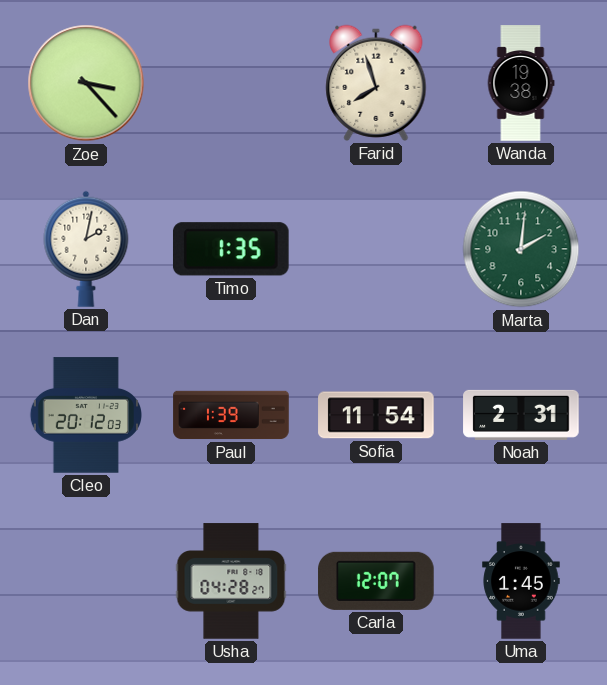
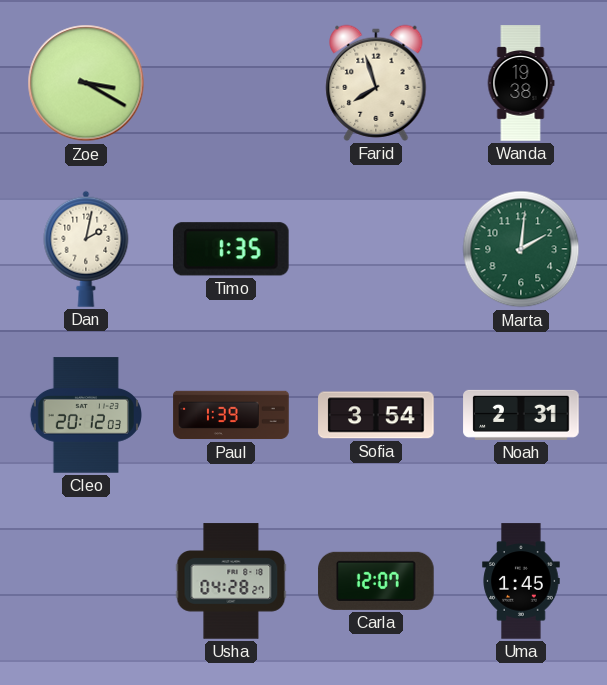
Zoe: 3:23 -> 3:20
Sofia: 11:54 -> 3:54
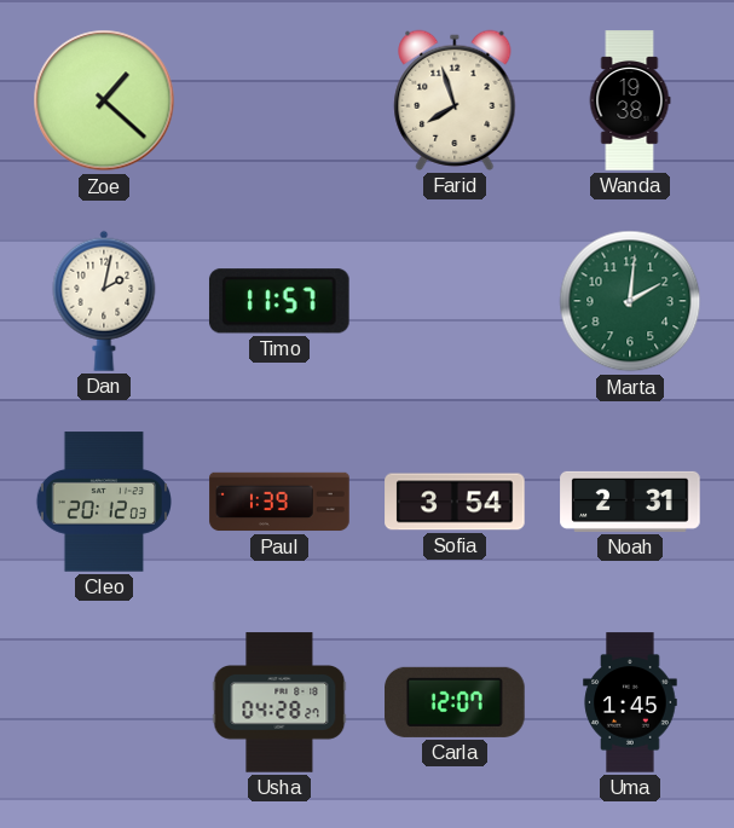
Zoe: 3:20 -> 1:22
Timo: 1:35 -> 11:57
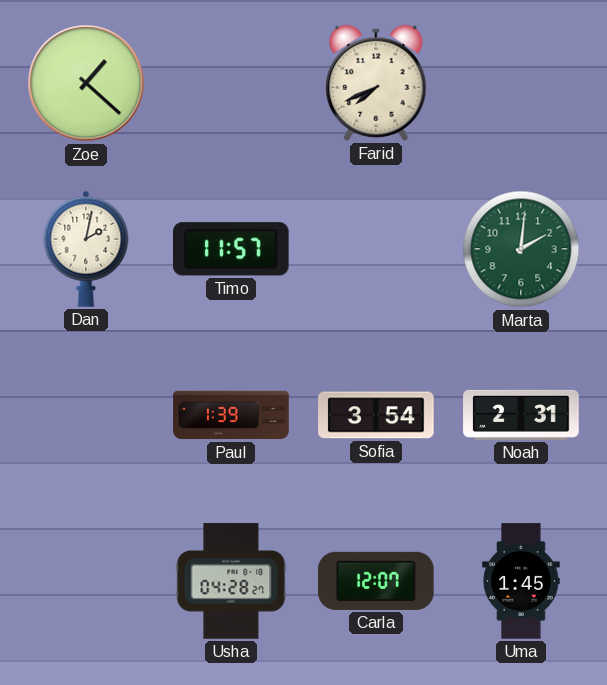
Farid: 7:57 -> 7:41
Wanda: 19:38 -> none
Cleo: 20:12 -> none
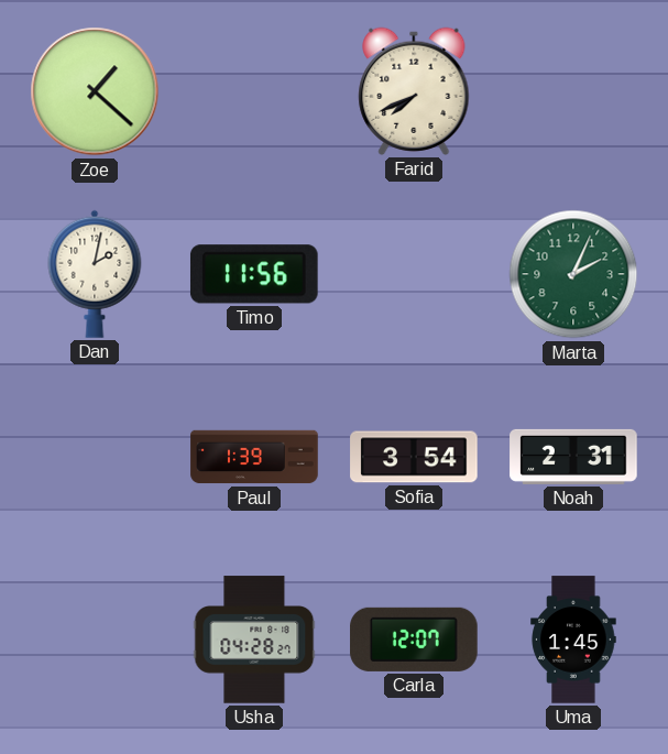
Timo: 11:57 -> 11:56
Marta: 2:01 -> 2:04
